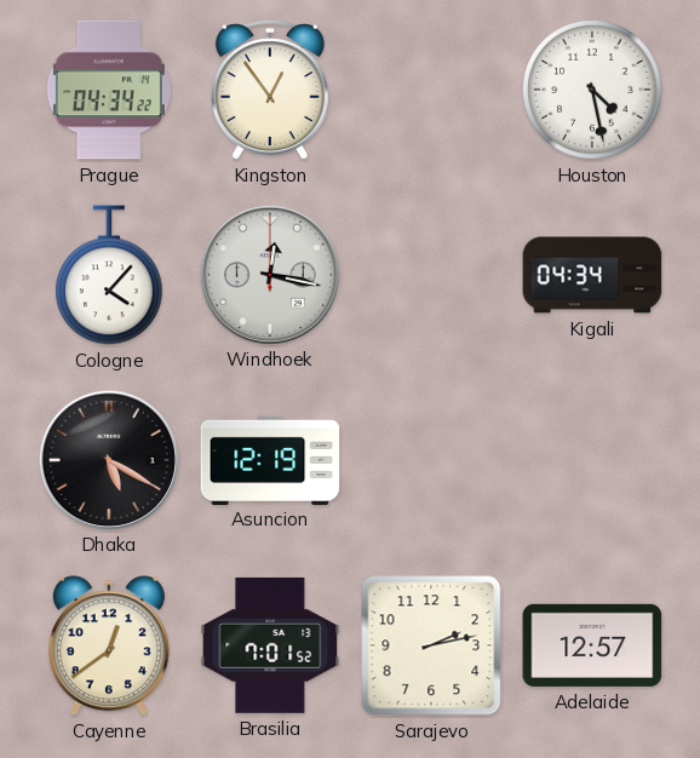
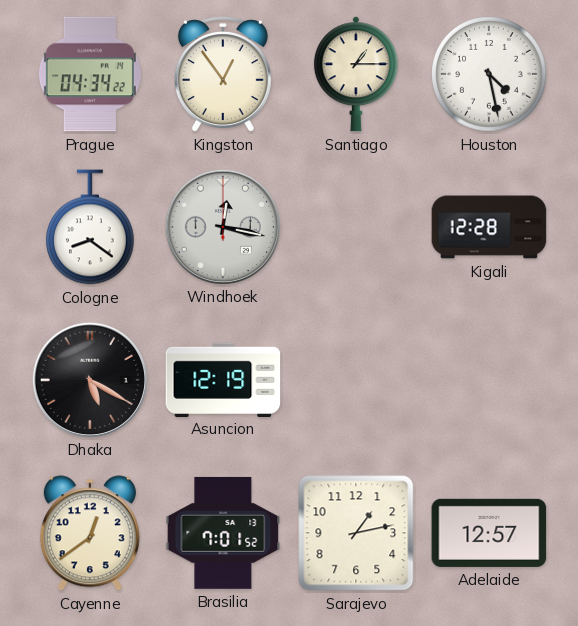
Santiago: none -> 1:15
Cologne: 4:07 -> 8:21
Kigali: 04:34 -> 12:28
Sarajevo: 2:13 -> 1:13
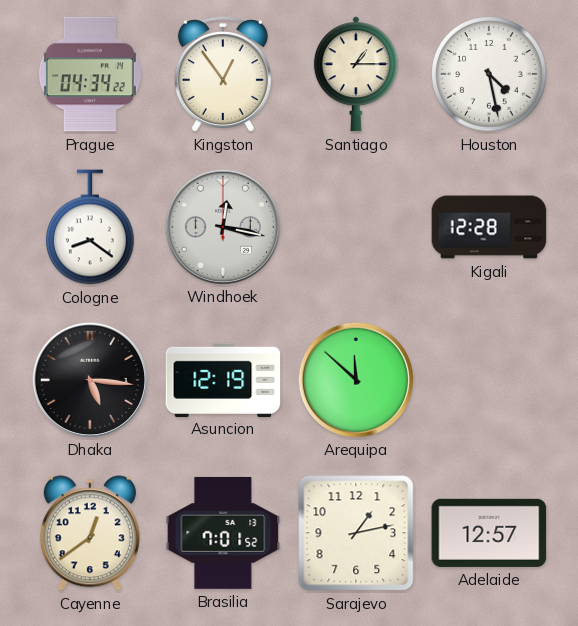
Dhaka: 5:20 -> 5:16
Arequipa: none -> 11:52
